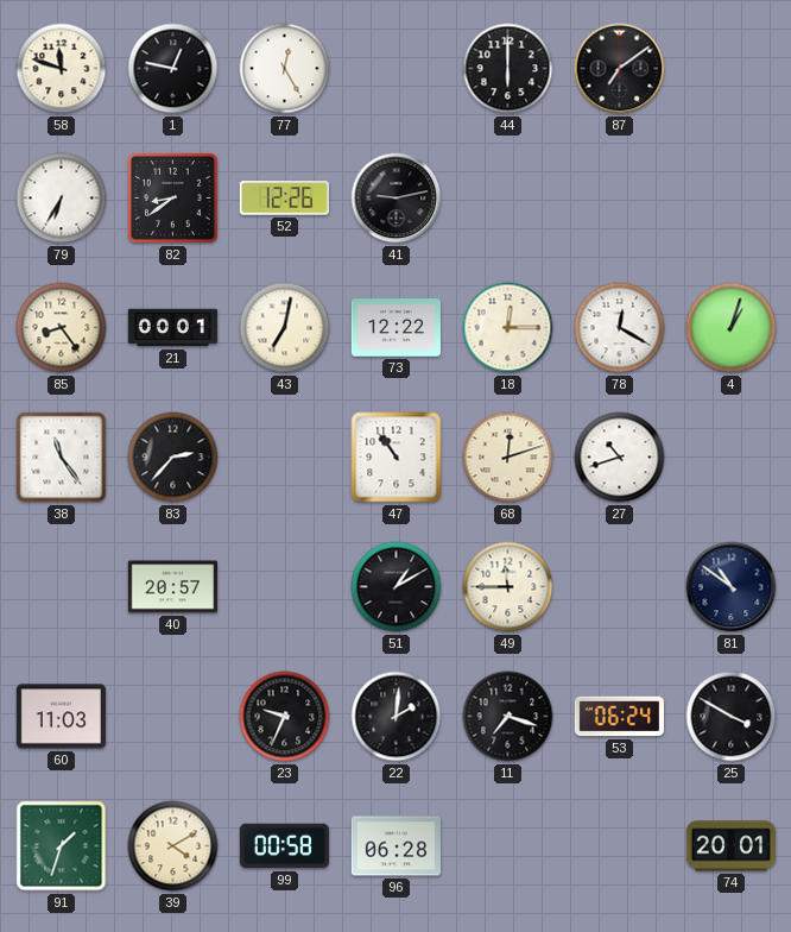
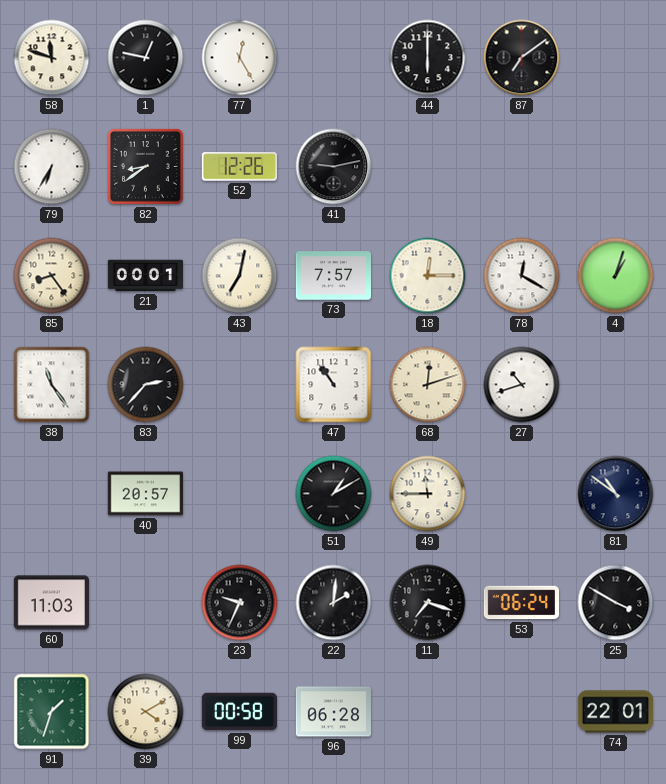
73: 12:22 -> 7:57
74: 20:01 -> 22:01
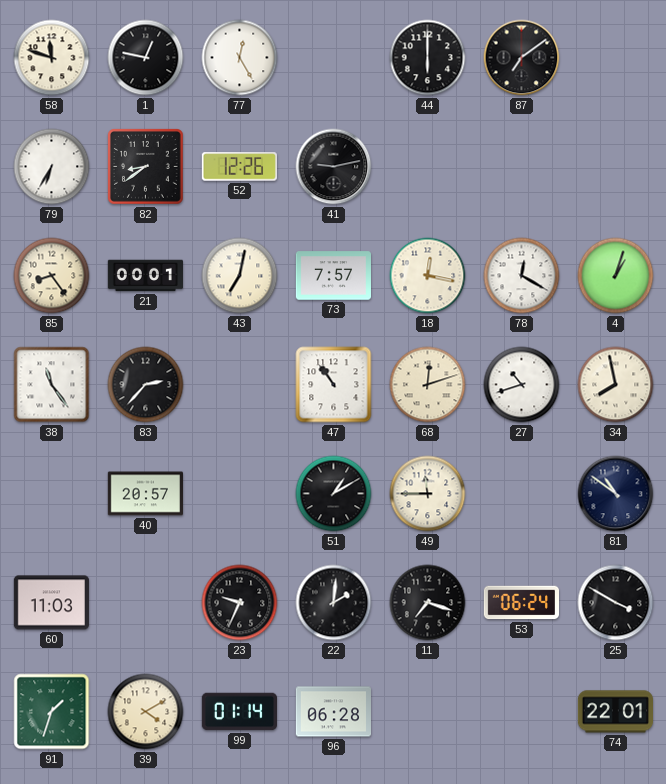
18: 12:15 -> 12:17
34: none -> 7:58
99: 00:58 -> 01:14
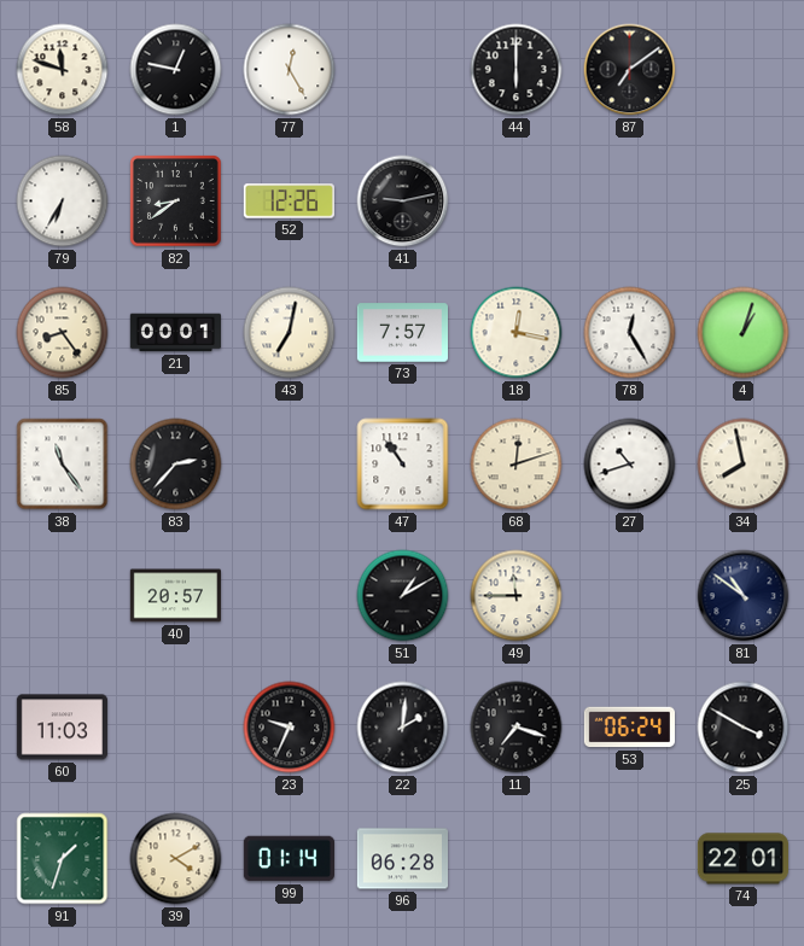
78: 12:20 -> 12:25
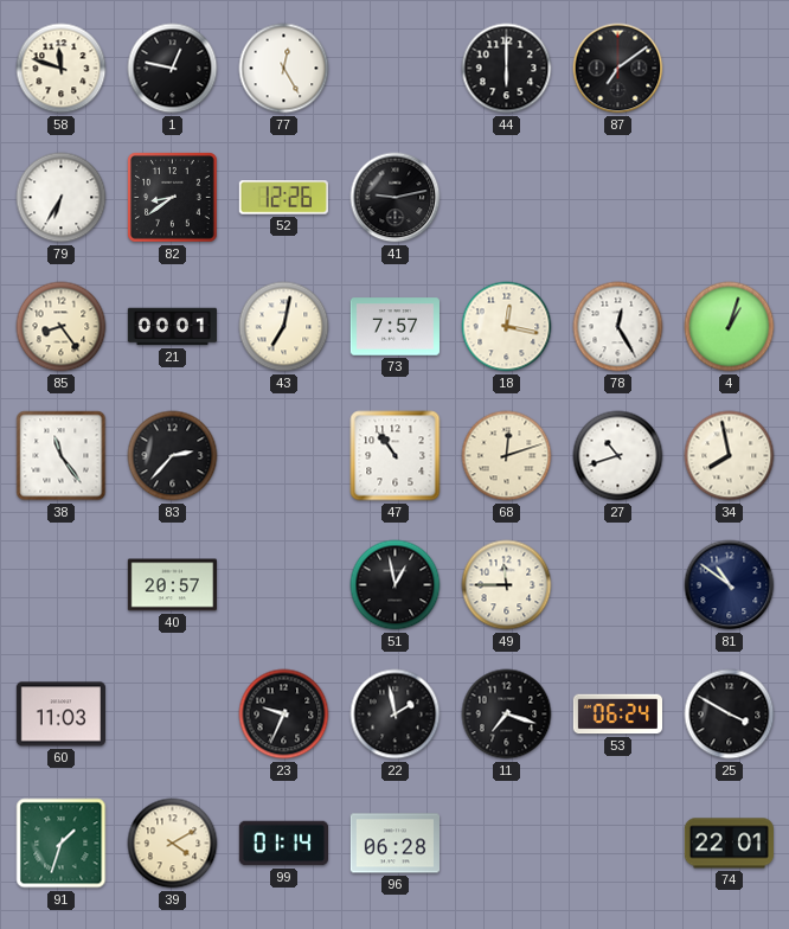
51: 1:10 -> 12:58
22: 2:01 -> 1:58
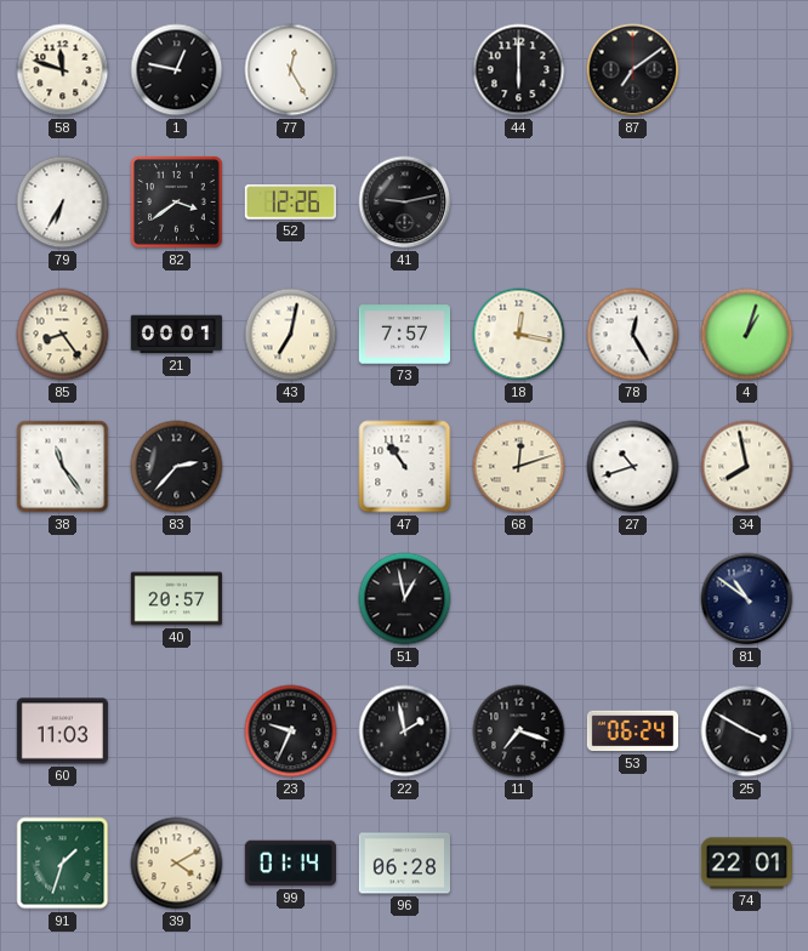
82: 8:39 -> 3:39
49: 11:45 -> none
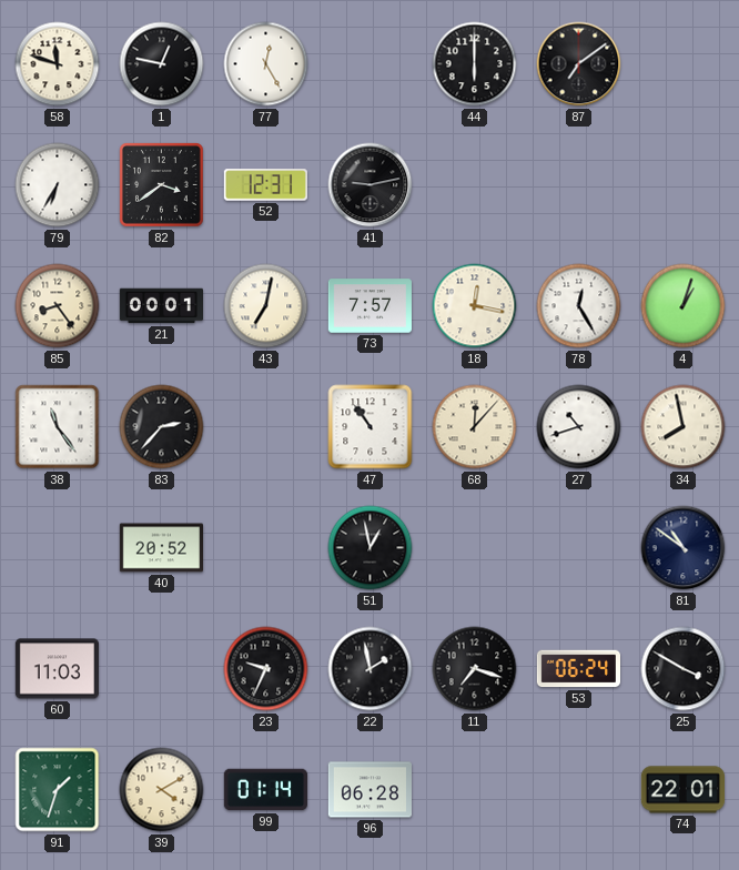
52: 12:26 -> 12:31
68: 12:12 -> 12:07
40: 20:57 -> 20:52
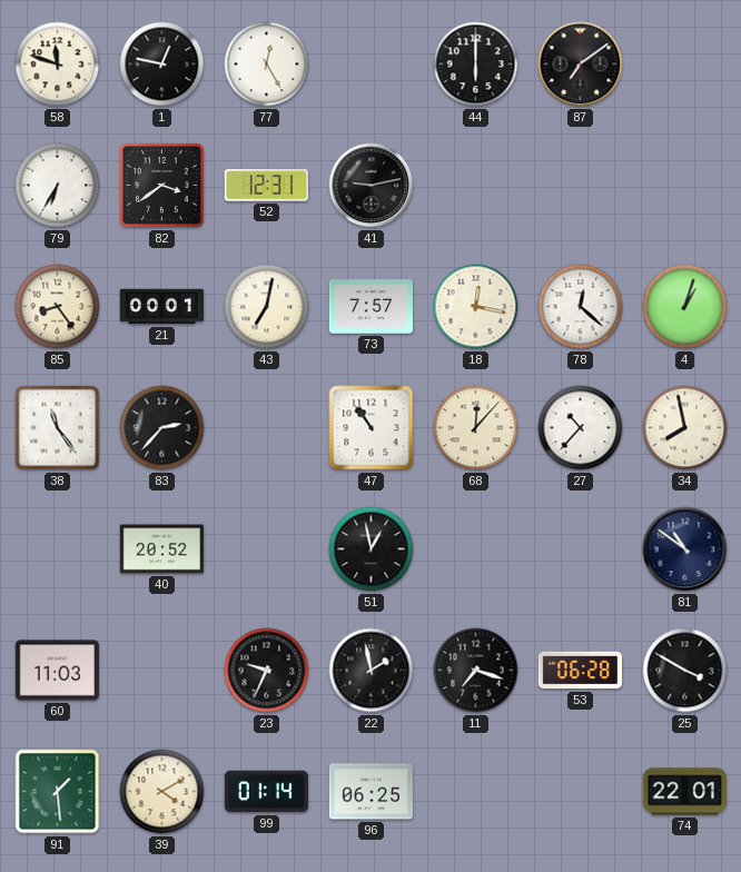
78: 12:25 -> 12:22
27: 10:42 -> 10:37
53: 06:24 -> 06:28
91: 1:33 -> 1:29
96: 06:28 -> 06:25
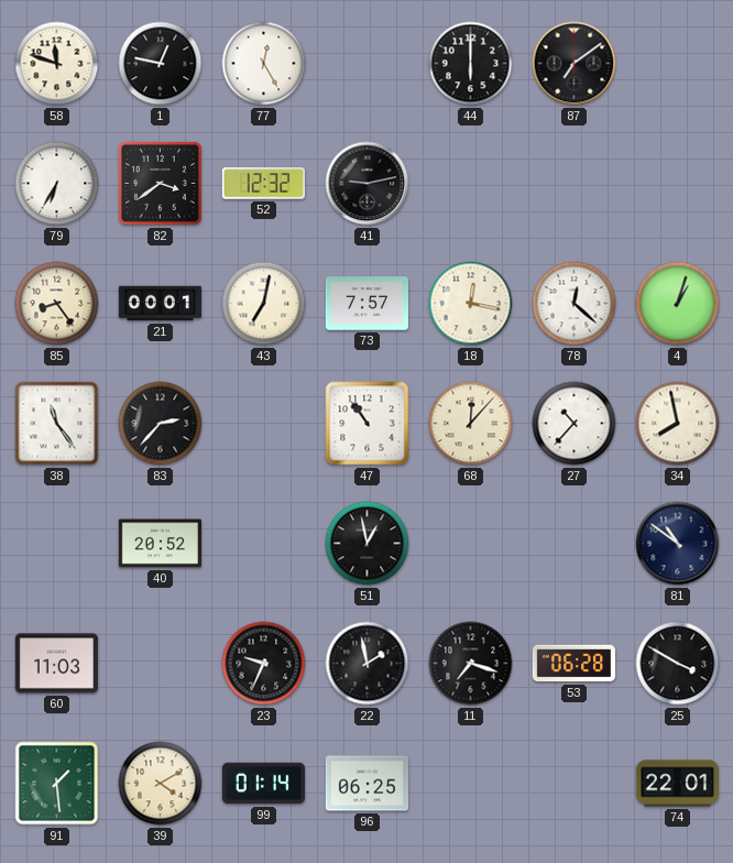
52: 12:31 -> 12:32
